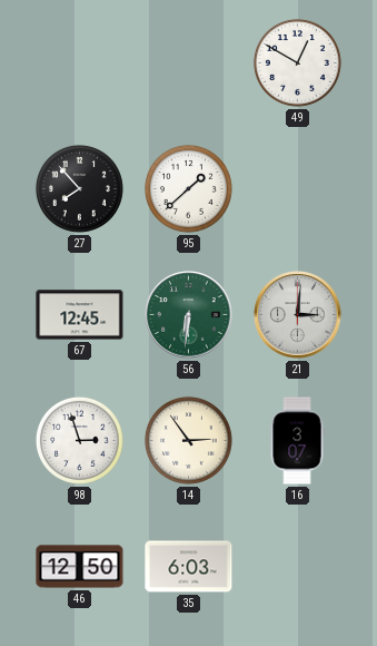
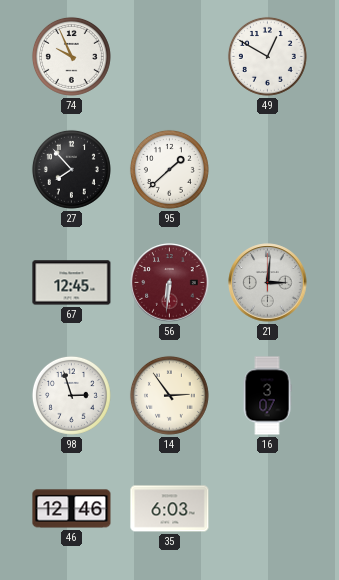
74: none -> 9:56
56 dial: green -> burgundy
46: 12:50 -> 12:46
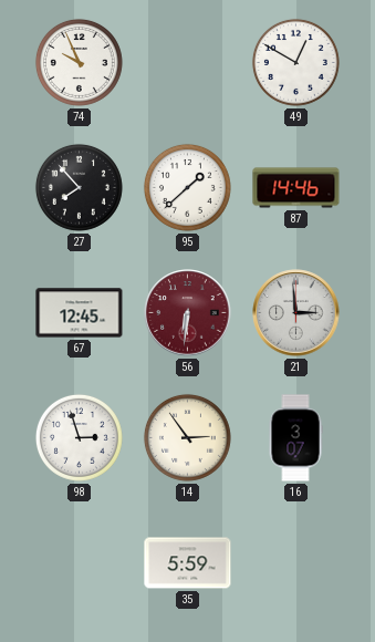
87: none -> 14:46
21: 3:01 -> 2:59
46: 12:46 -> none
35: 6:03 -> 5:59
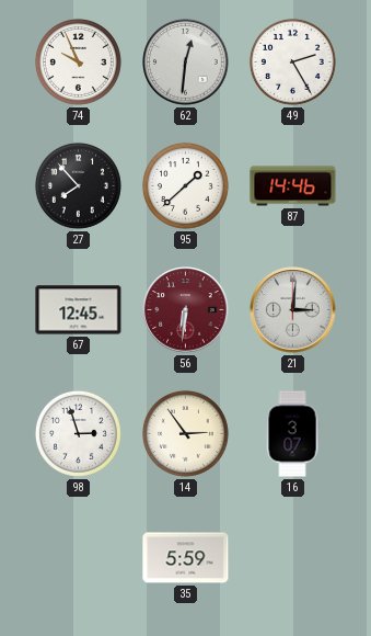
62: none -> 12:31
49: 12:50 -> 2:25
21: 2:59 -> 3:01
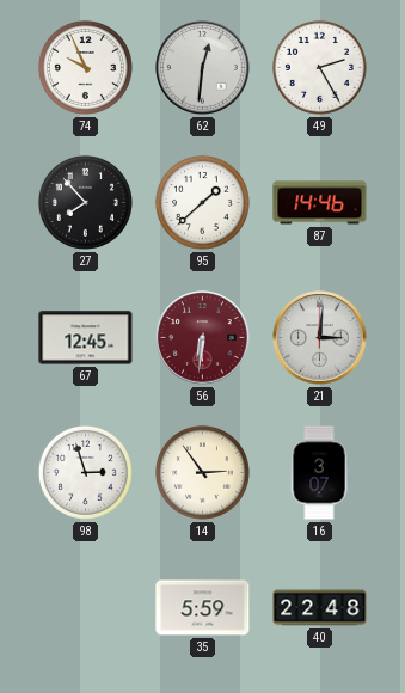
40: none -> 22:48
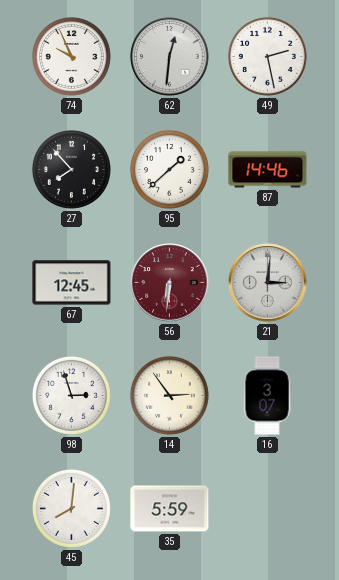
49: 2:25 -> 2:28
45: none -> 8:01
40: 22:48 -> none
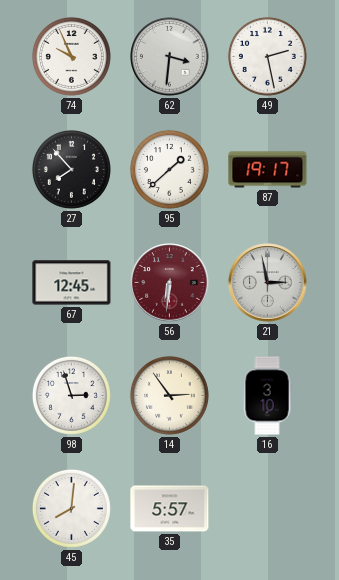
62: 12:31 -> 3:31
87: 14:46 -> 19:17
21: 3:01 -> 2:58
16: 3:07 -> 3:10
35: 5:59 -> 5:57
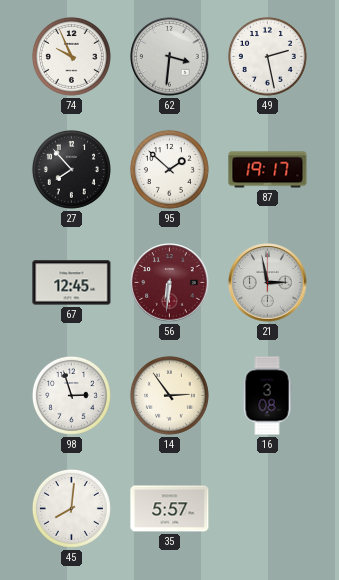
95: 1:38 -> 1:52
16: 3:10 -> 3:08
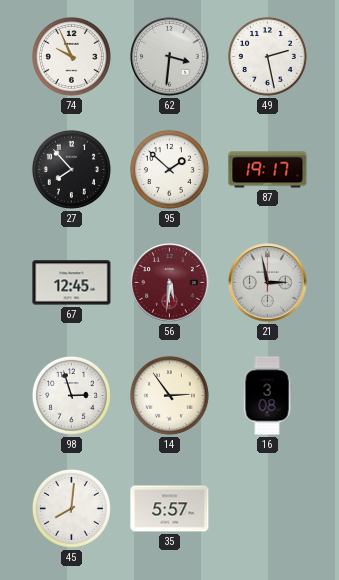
56: 6:31 -> 5:31
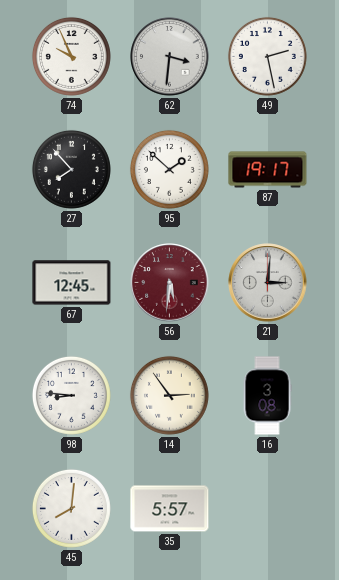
21: 2:58 -> 3:01
98: 2:57 -> 8:46
